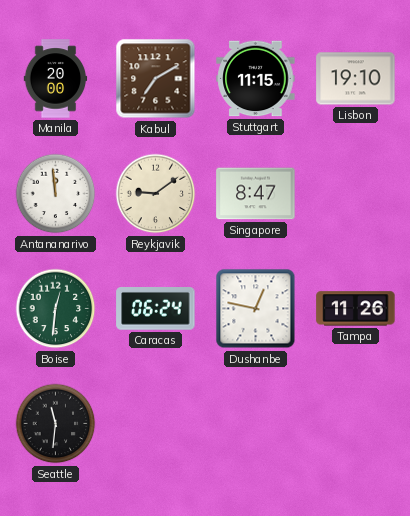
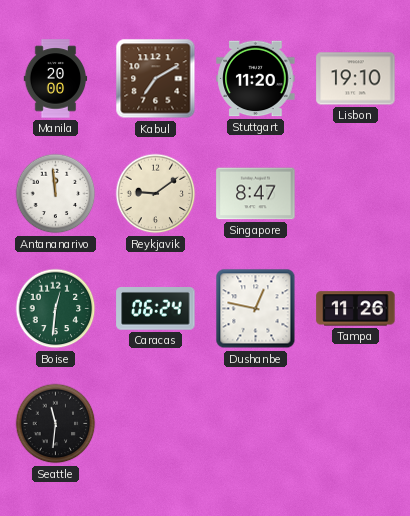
Stuttgart: 11:15 -> 11:20
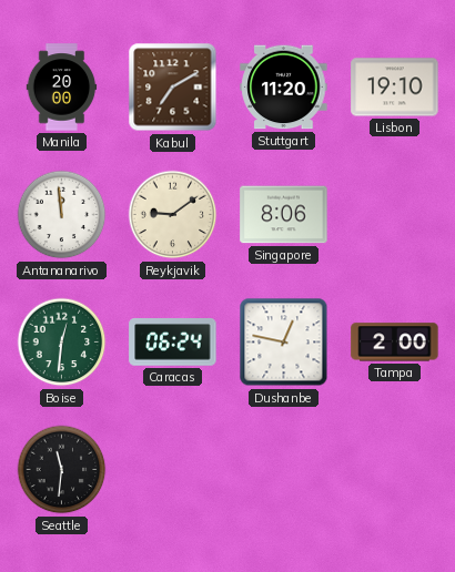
Singapore: 8:47 -> 8:06
Tampa: 11:26 -> 2:00
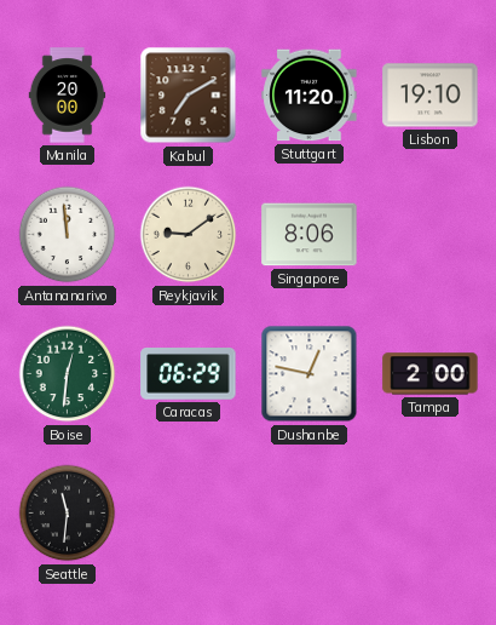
Caracas: 06:24 -> 06:29
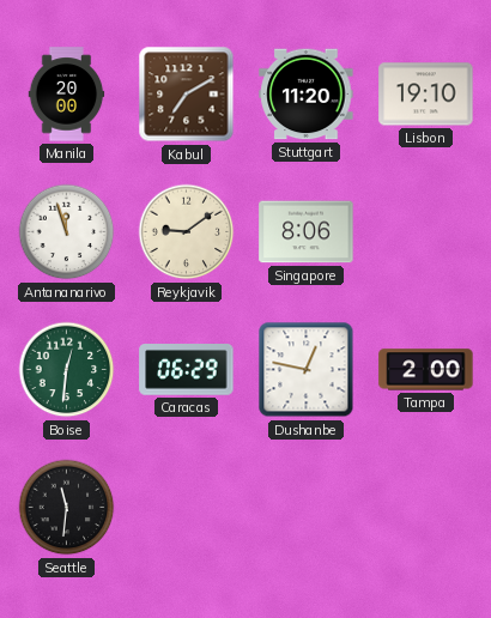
Antananarivo: 11:59 -> 11:57
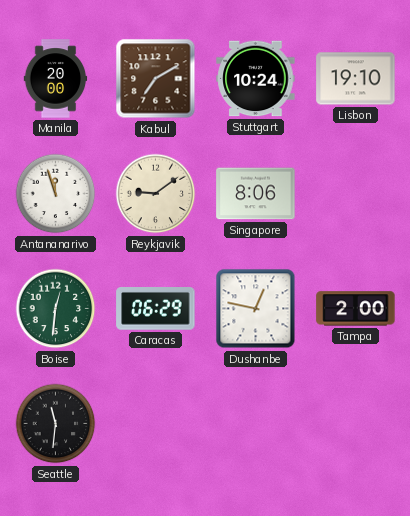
Stuttgart: 11:20 -> 10:24
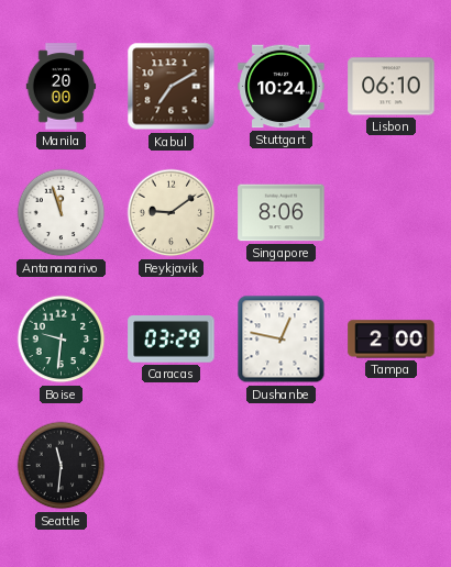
Lisbon: 19:10 -> 06:10
Boise: 12:31 -> 9:31
Caracas: 06:29 -> 03:29
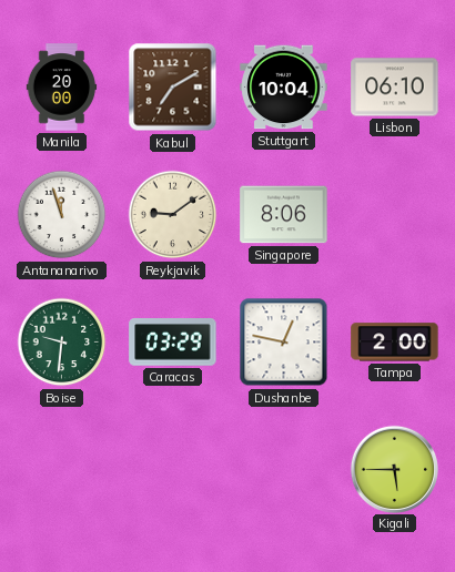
Stuttgart: 10:24 -> 10:04
Seattle: 11:31 -> none
Kigali: none -> 5:45
